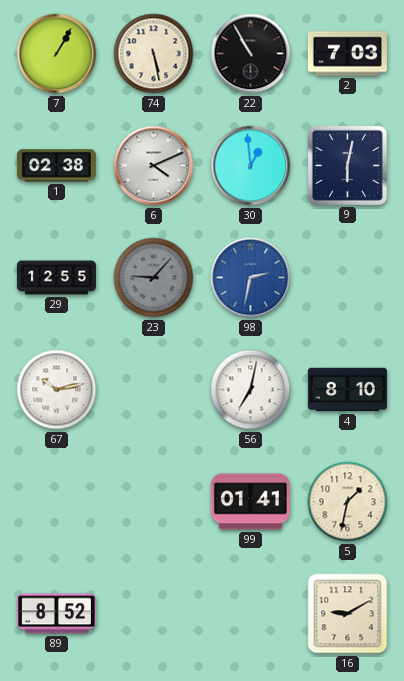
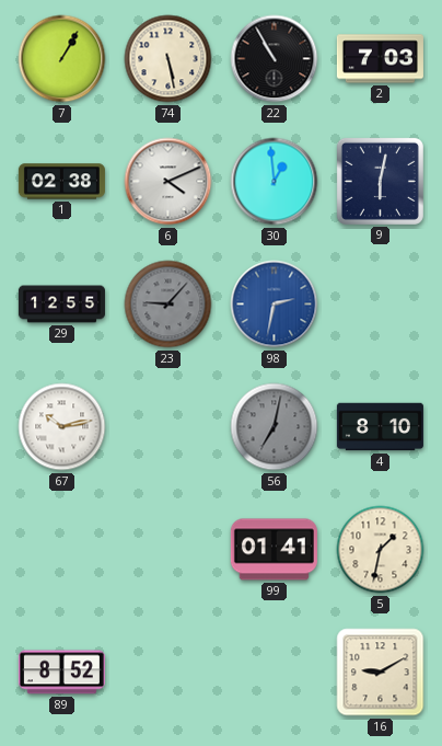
56 dial: white -> grey
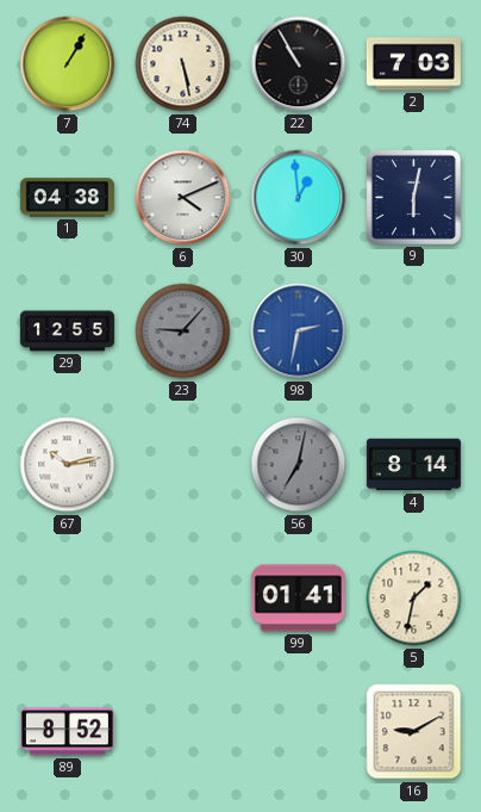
1: 02:38 -> 04:38
4: 8:10 -> 8:14
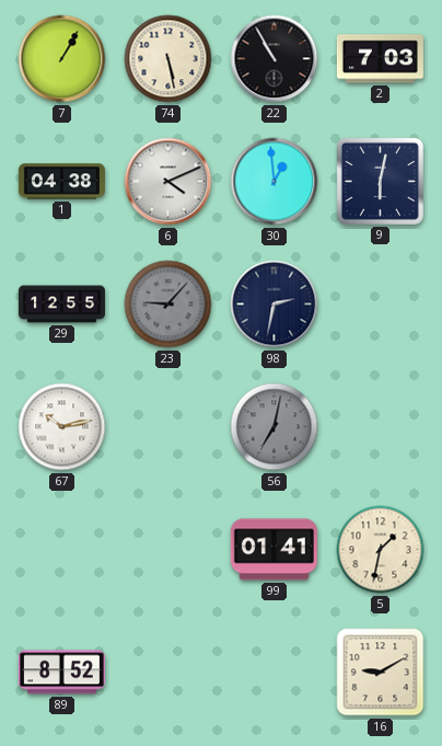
98 dial: blue -> navy
4: 8:14 -> none
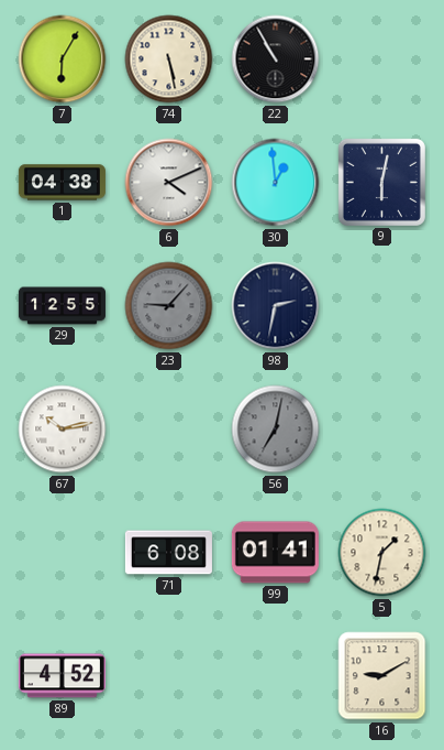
7: 1:05 -> 6:05
2: 7:03 -> none
71: none -> 6:08
89: 8:52 -> 4:52
